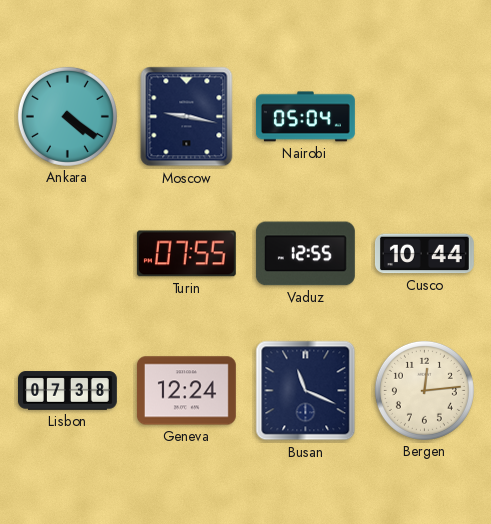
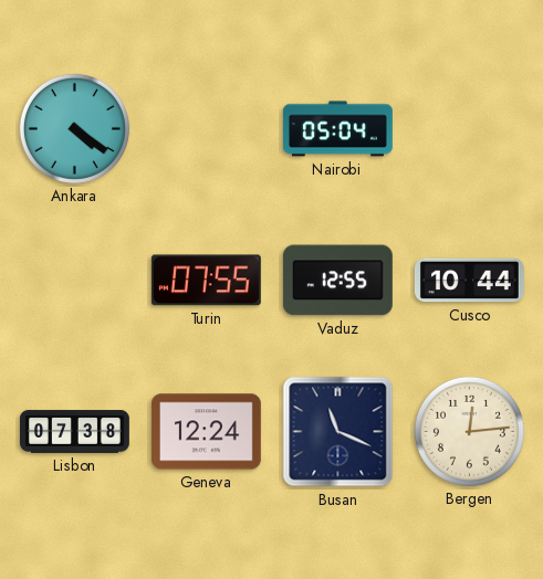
Moscow: 9:17 -> none
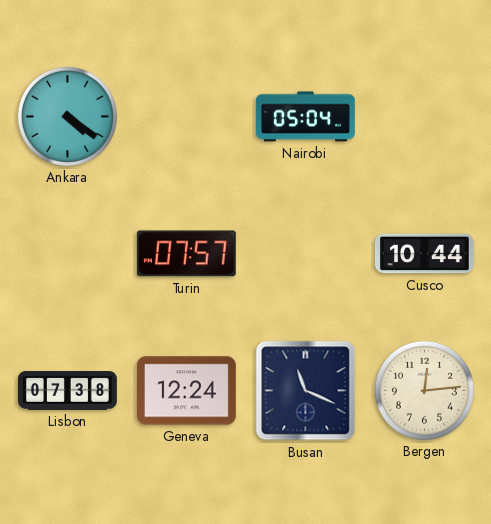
Turin: 07:55 -> 07:57
Vaduz: 12:55 -> none
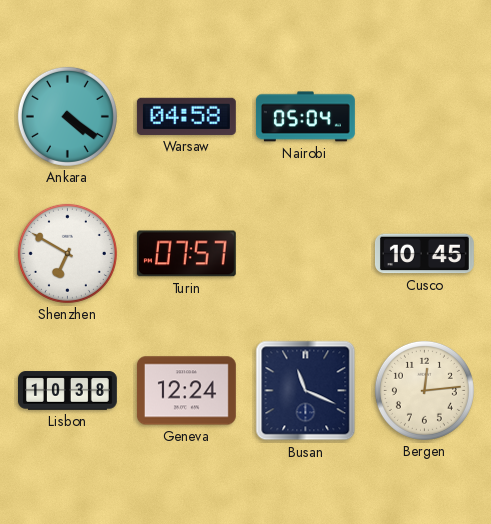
Warsaw: none -> 04:58
Shenzhen: none -> 6:50
Cusco: 10:44 -> 10:45
Lisbon: 07:38 -> 10:38
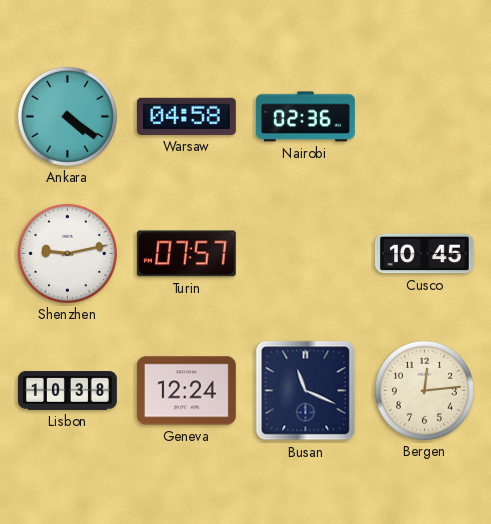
Nairobi: 05:04 -> 02:36
Shenzhen: 6:50 -> 9:13
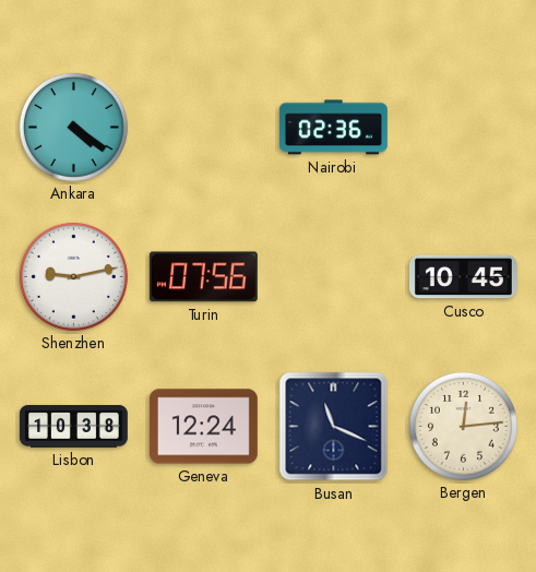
Warsaw: 04:58 -> none
Turin: 07:57 -> 07:56
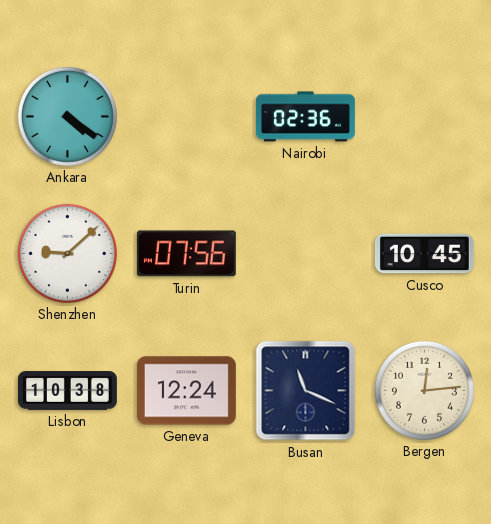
Shenzhen: 9:13 -> 9:08
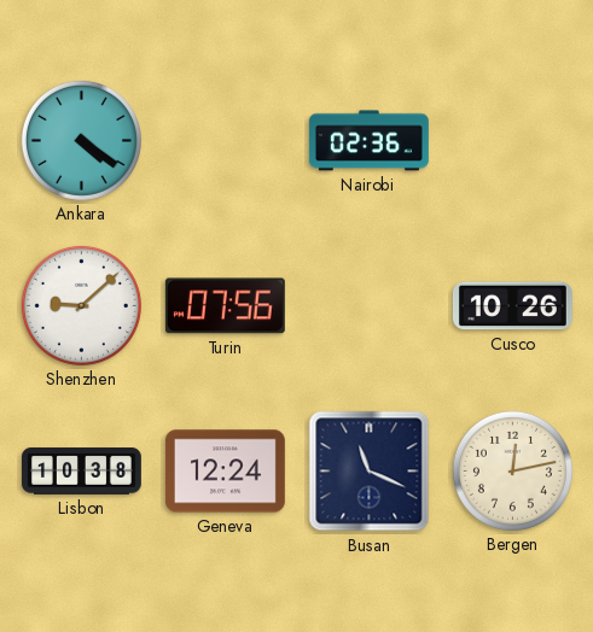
Cusco: 10:45 -> 10:26
Bergen: 12:14 -> 12:13
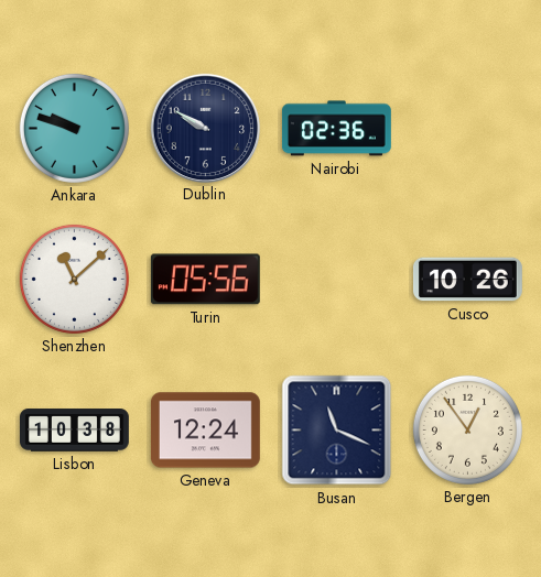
Ankara: 4:21 -> 9:48
Dublin: none -> 9:50
Shenzhen: 9:08 -> 11:08
Turin: 07:56 -> 05:56
Bergen: 12:13 -> 12:54
